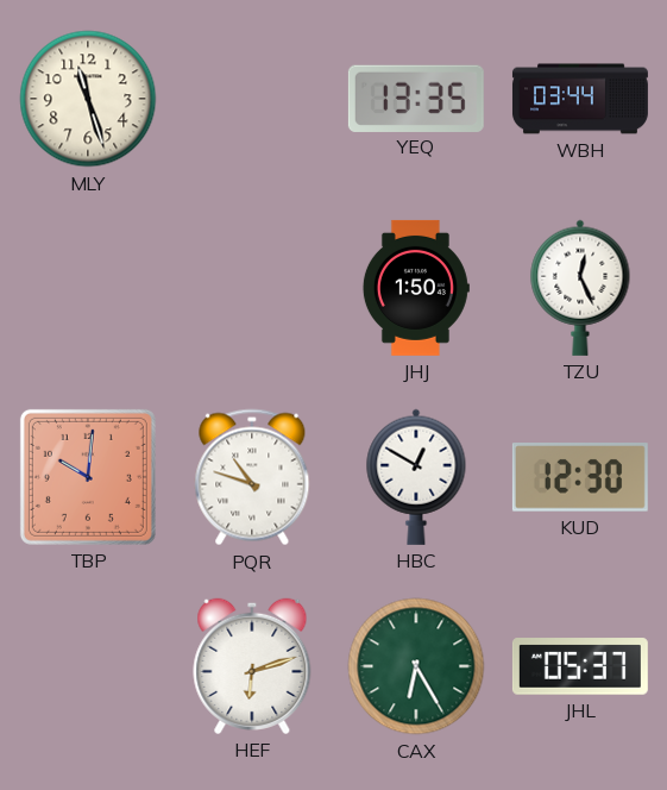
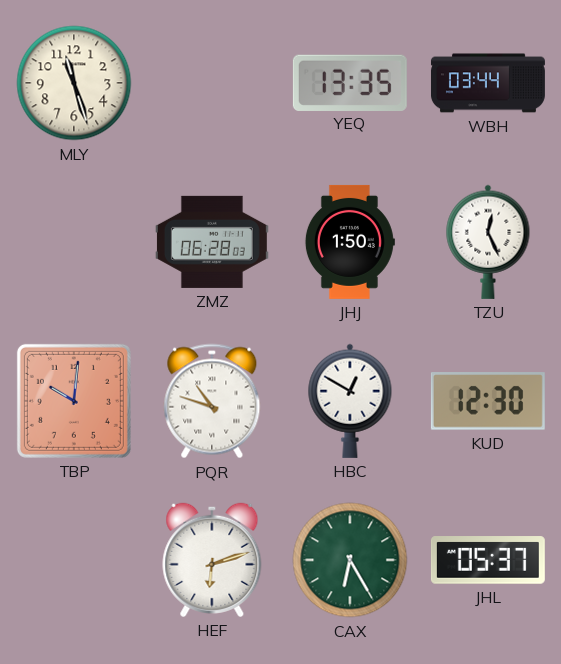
ZMZ: none -> 06:28
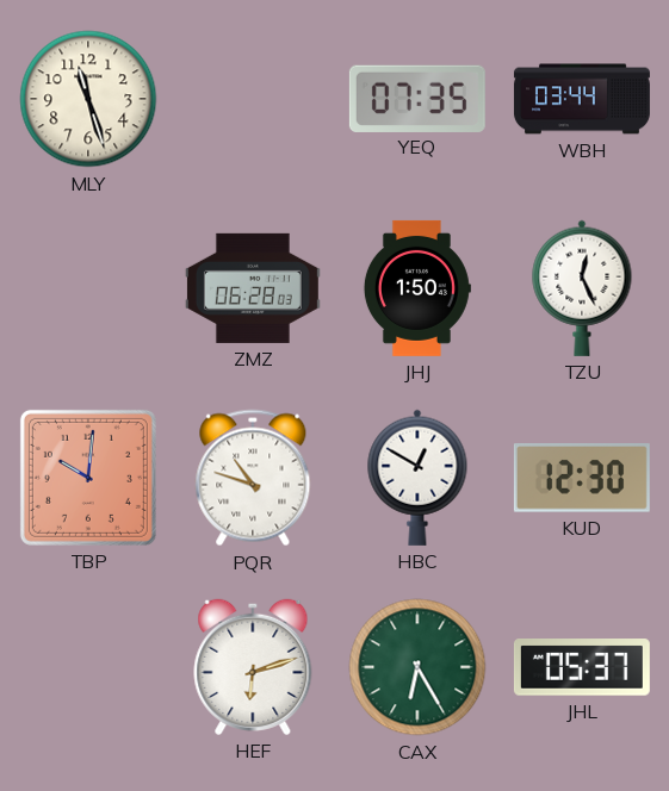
YEQ: 13:35 -> 07:35
